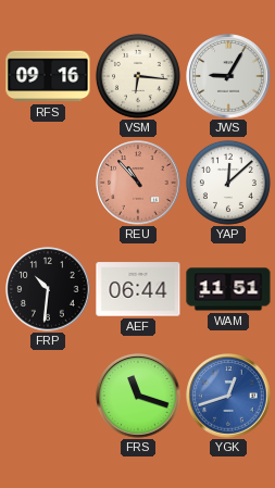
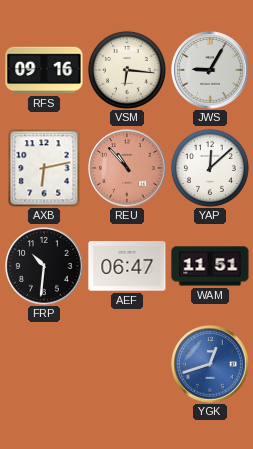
AXB: none -> 6:13
AEF: 06:44 -> 06:47
FRS: 11:18 -> none
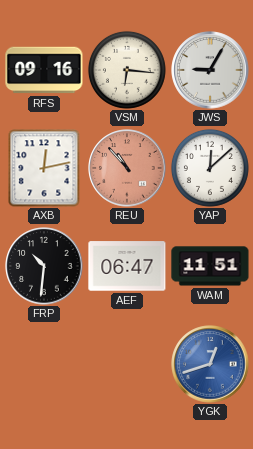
AXB: 6:13 -> 12:13
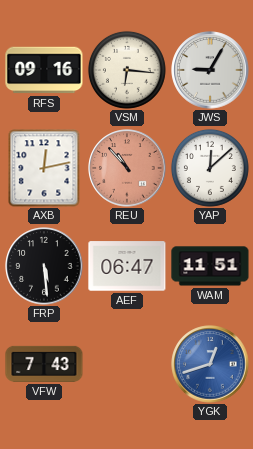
FRP: 10:31 -> 5:29
VFW: none -> 7:43
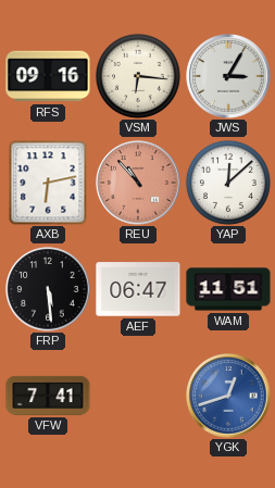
JWS: 9:05 -> 3:05
AXB: 12:13 -> 6:13
VFW: 7:43 -> 7:41
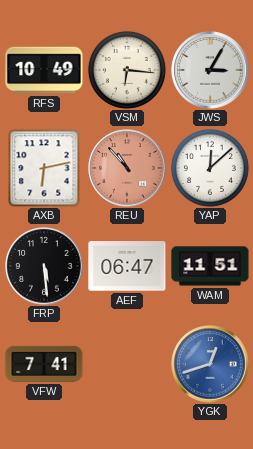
RFS: 09:16 -> 10:49
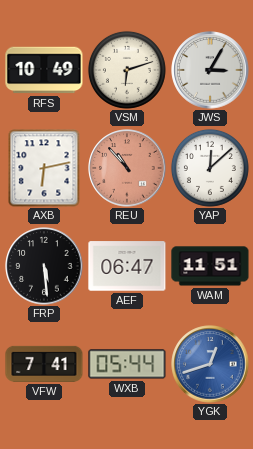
VSM: 6:16 -> 6:12
WXB: none -> 05:44
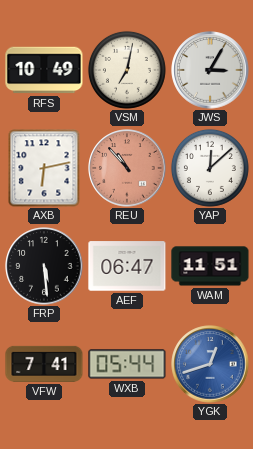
VSM: 6:12 -> 7:02
